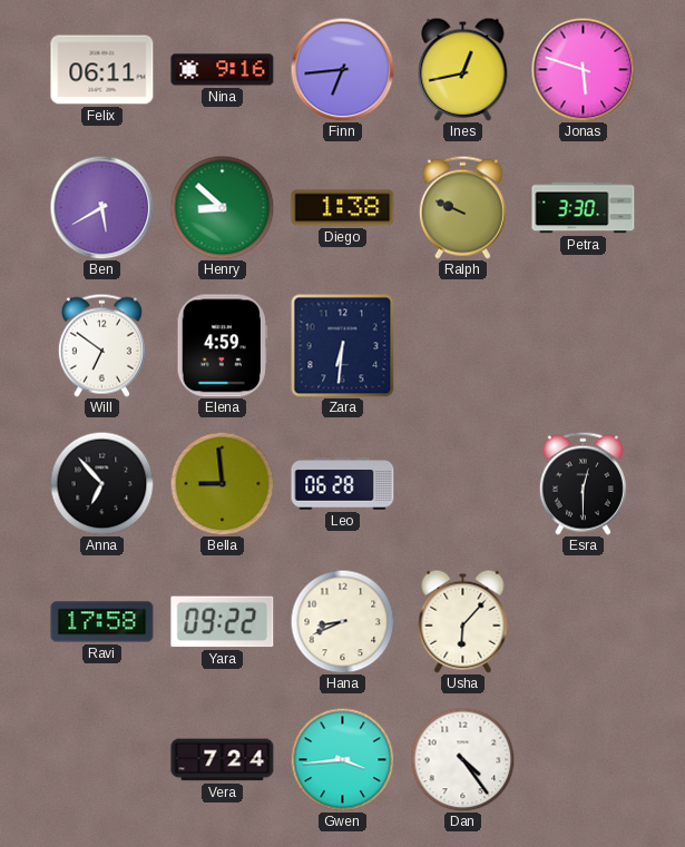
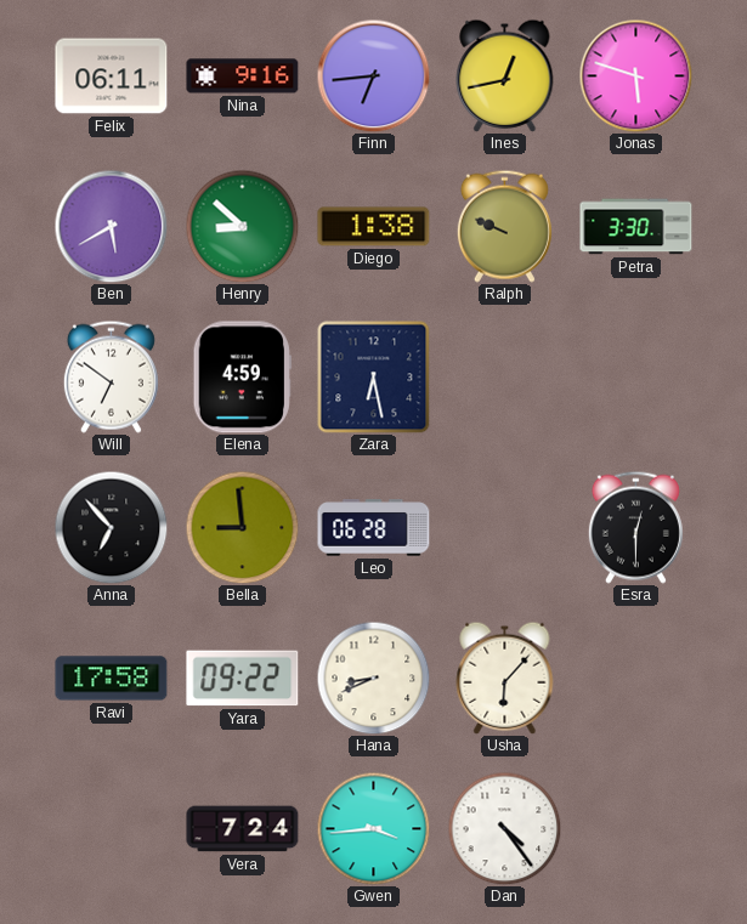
Zara: 6:31 -> 6:28
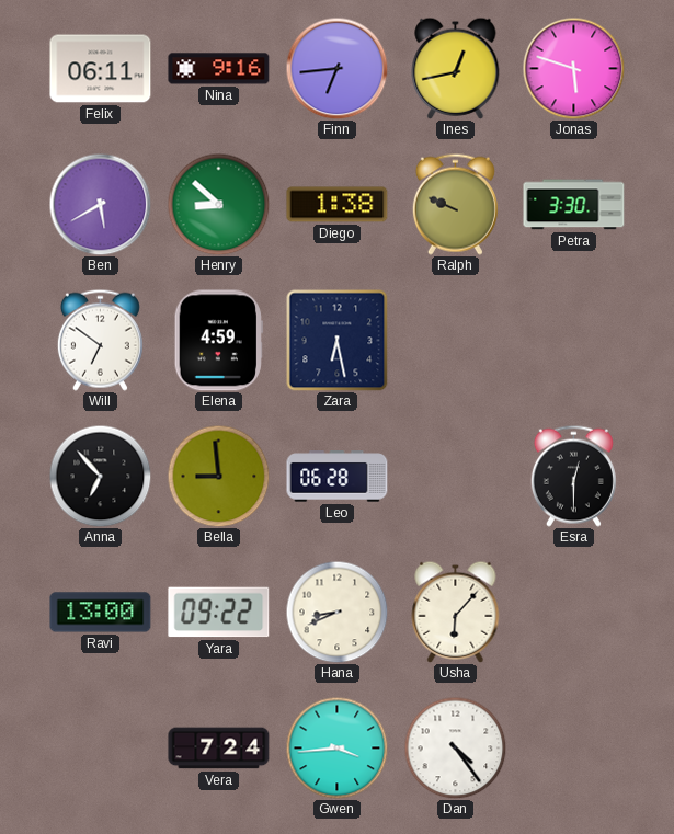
Ravi: 17:58 -> 13:00
